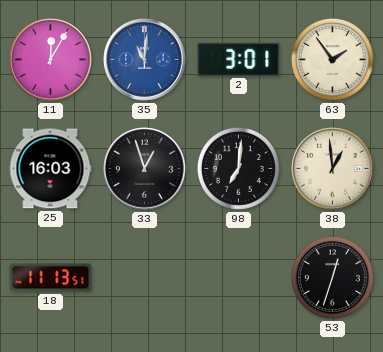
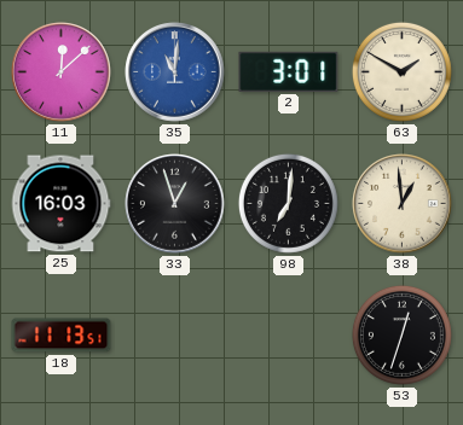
11: 12:05 -> 12:08
63: 1:54 -> 1:50
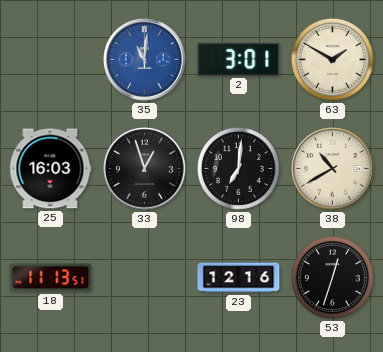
11: 12:08 -> none
38: 12:59 -> 10:40
23: none -> 12:16
